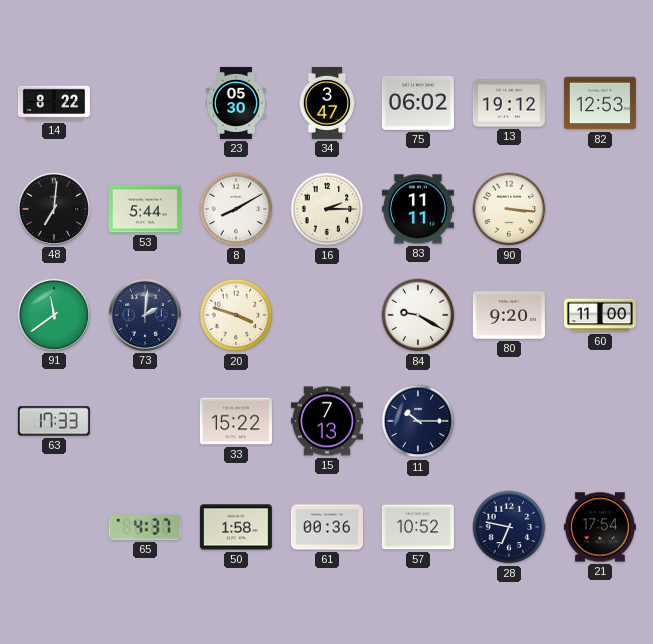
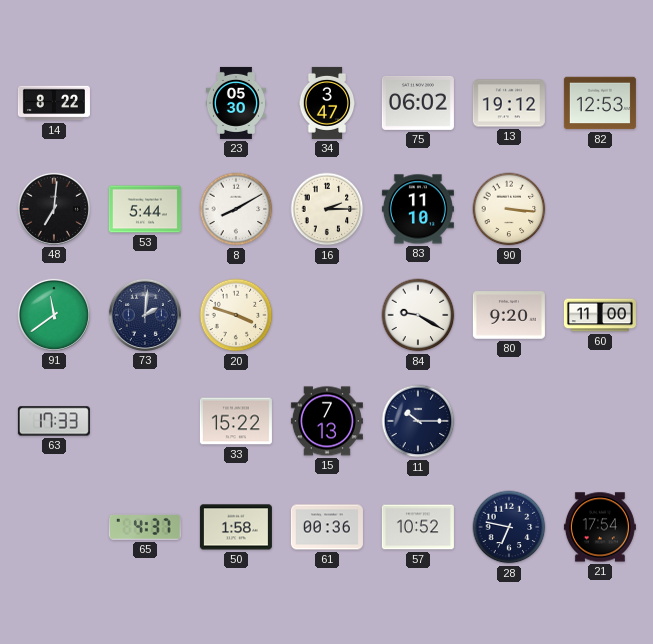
83: 11:11 -> 11:10
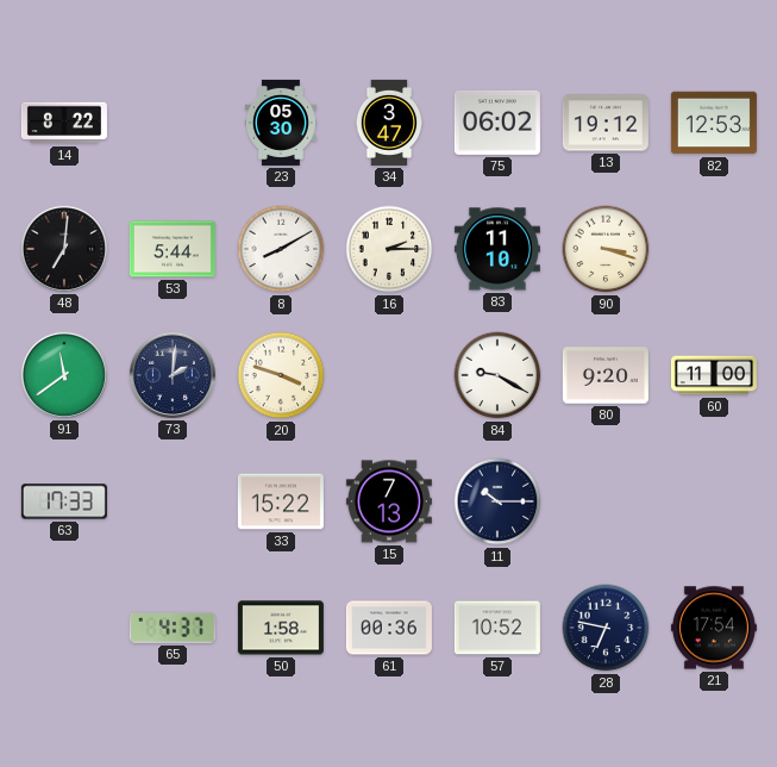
90: 3:16 -> 3:18
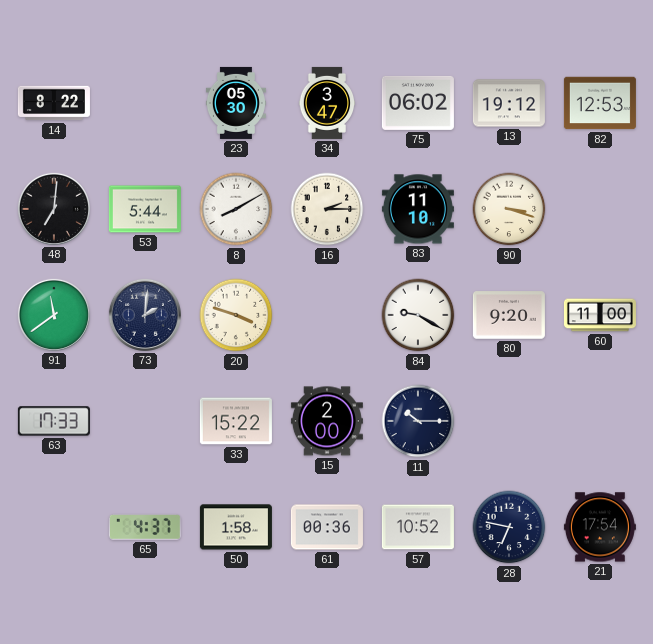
15: 7:13 -> 2:00
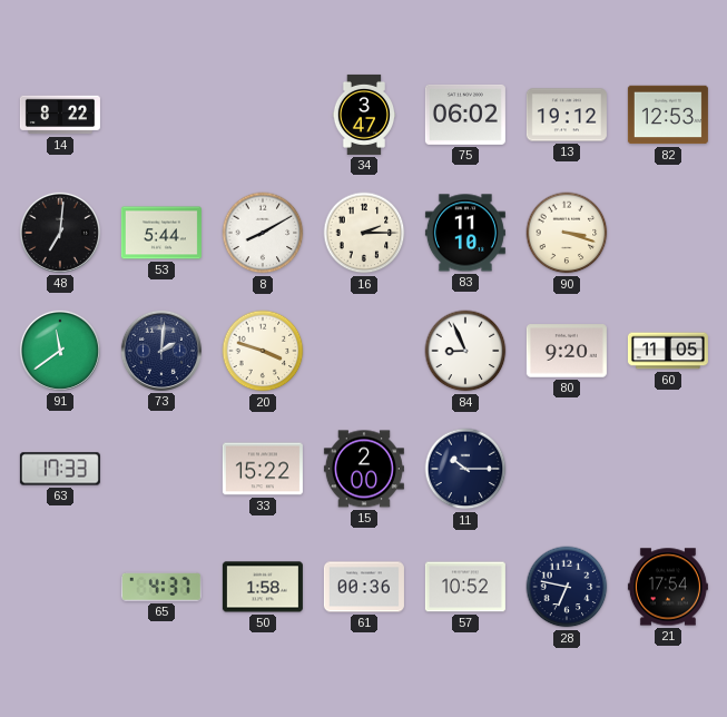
23: 05:30 -> none
84: 9:20 -> 8:56
60: 11:00 -> 11:05
